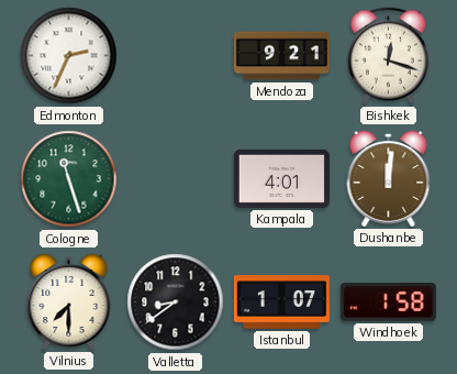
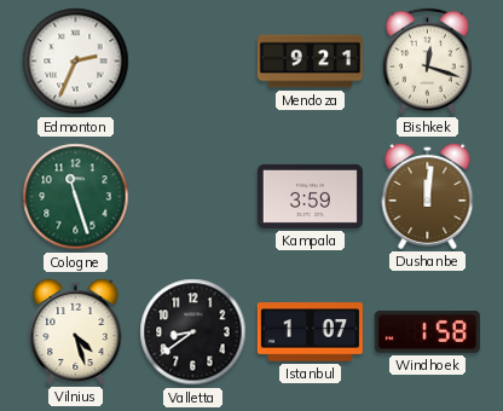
Kampala: 4:01 -> 3:59
Vilnius: 7:30 -> 4:27
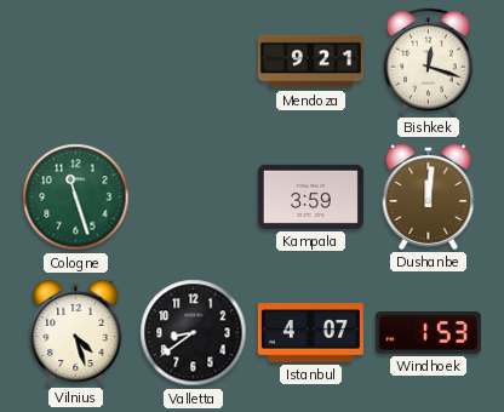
Edmonton: 2:34 -> none
Istanbul: 1:07 -> 4:07
Windhoek: 1:58 -> 1:53
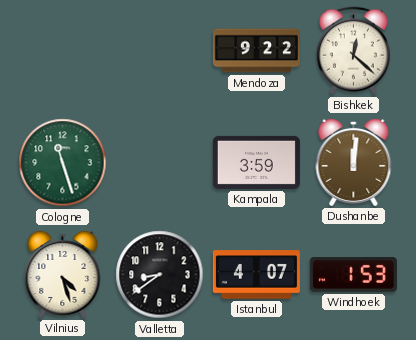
Mendoza: 9:21 -> 9:22
Bishkek: 12:18 -> 12:22
